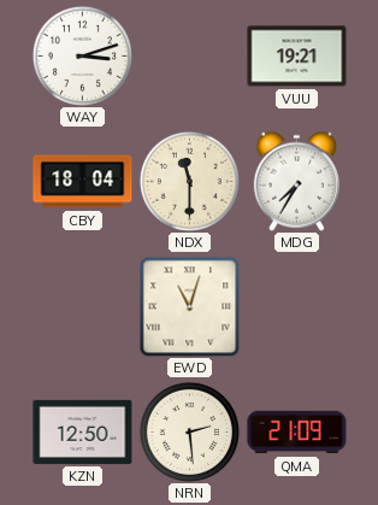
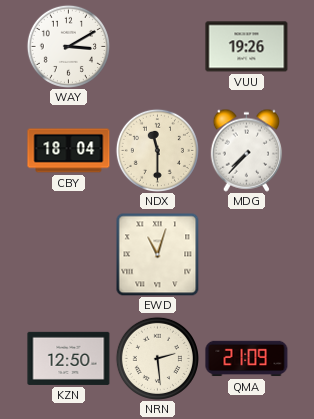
WAY: 3:12 -> 3:10
VUU: 19:21 -> 19:26
MDG: 7:35 -> 7:37
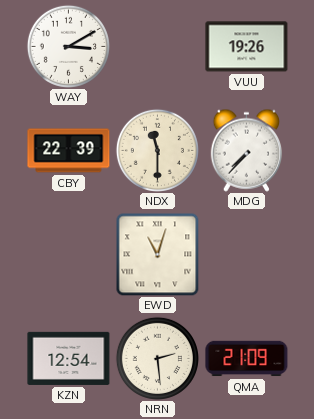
CBY: 18:04 -> 22:39
KZN: 12:50 -> 12:54
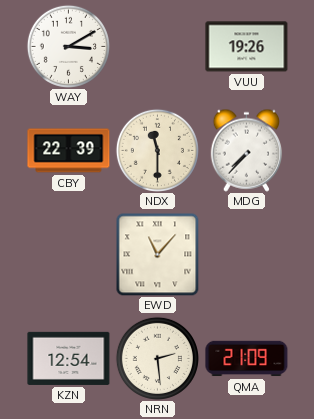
EWD: 11:03 -> 11:07
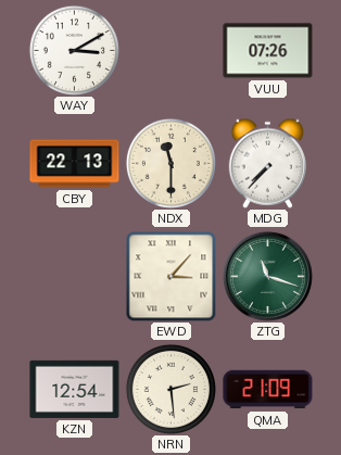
VUU: 19:26 -> 07:26
CBY: 22:39 -> 22:13
EWD: 11:07 -> 3:07
ZTG: none -> 11:18
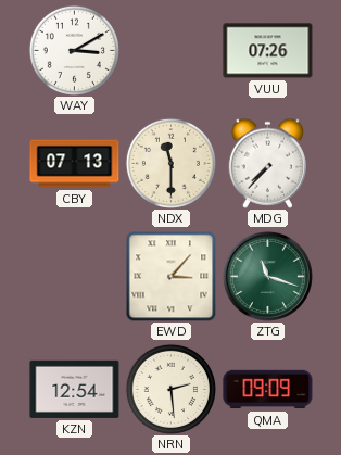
CBY: 22:13 -> 07:13
QMA: 21:09 -> 09:09
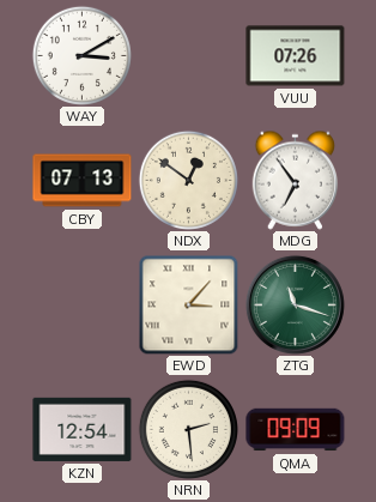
NDX: 11:30 -> 12:51
MDG: 7:37 -> 6:54
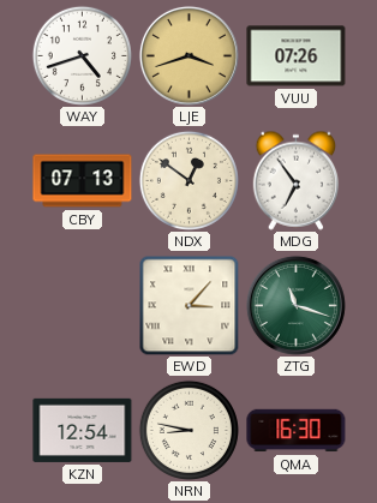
WAY: 3:10 -> 4:42
LJE: none -> 3:42
NRN: 2:29 -> 8:47
QMA: 09:09 -> 16:30
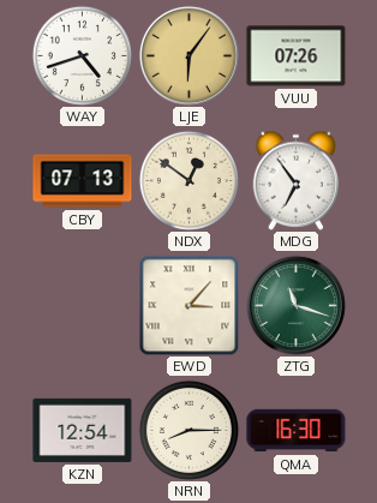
LJE: 3:42 -> 6:06
NRN: 8:47 -> 8:15
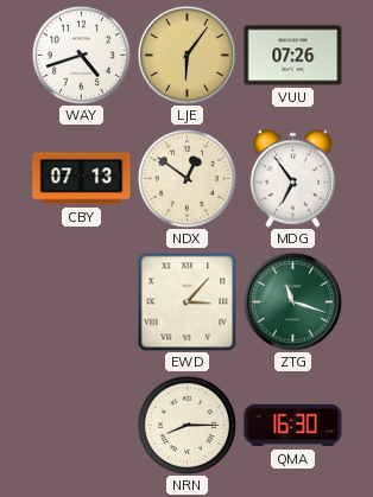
KZN: 12:54 -> none
